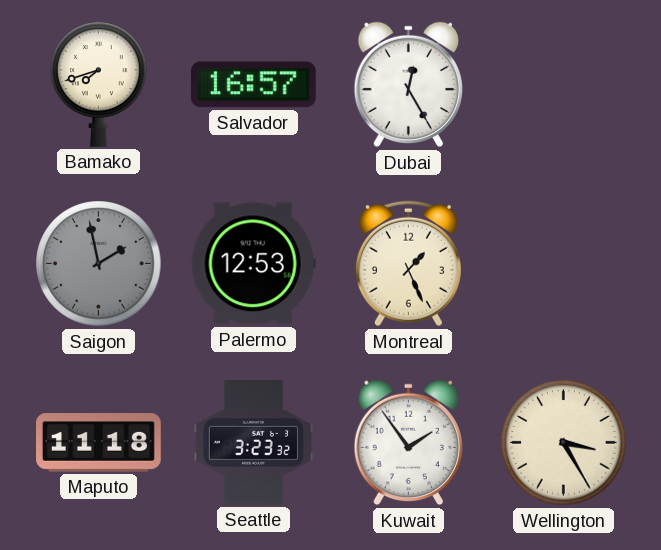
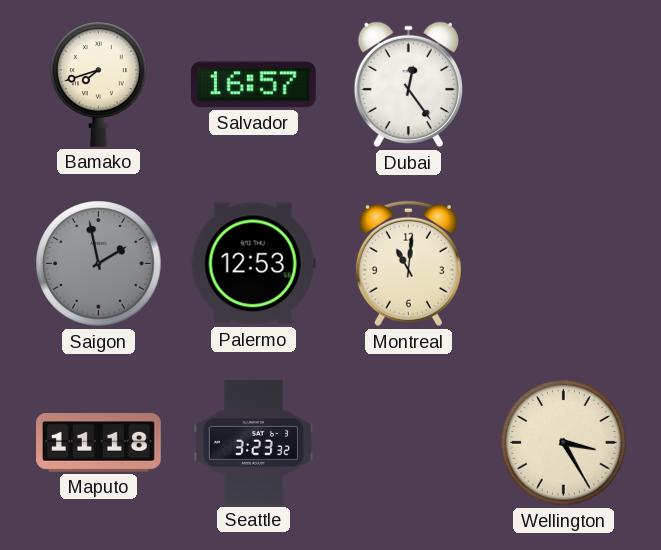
Dubai: 12:25 -> 12:24
Montreal: 1:26 -> 11:01
Kuwait: 1:54 -> none
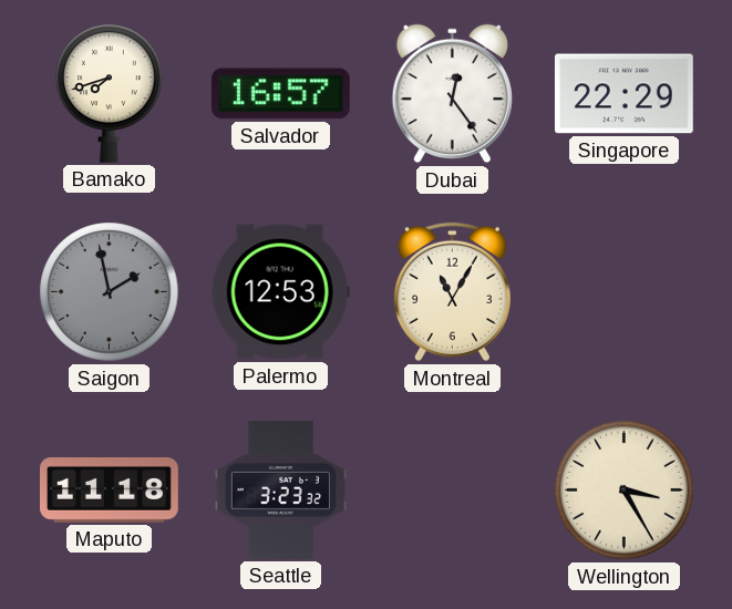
Singapore: none -> 22:29
Montreal: 11:01 -> 11:05
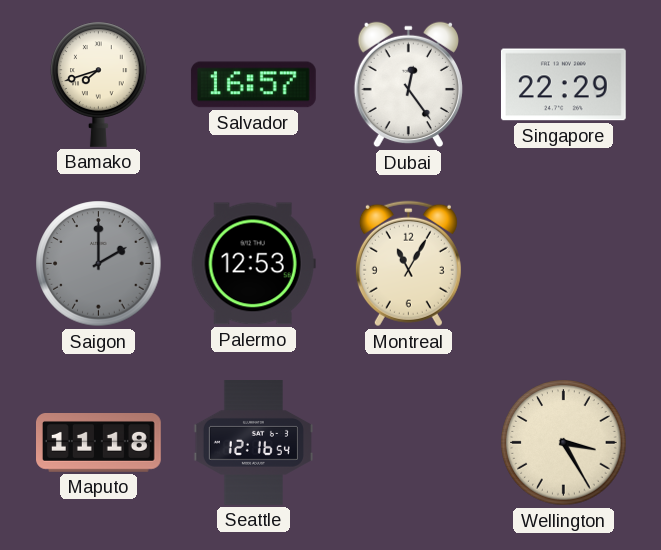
Saigon: 1:58 -> 2:00
Seattle: 3:23 -> 12:16
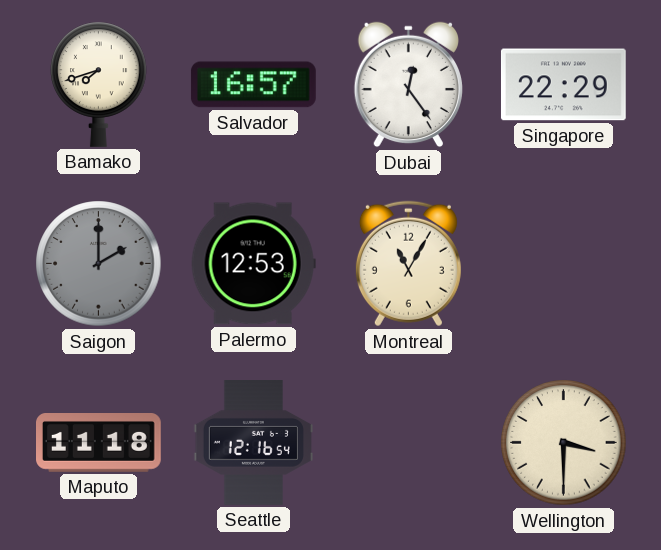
Wellington: 3:25 -> 3:30
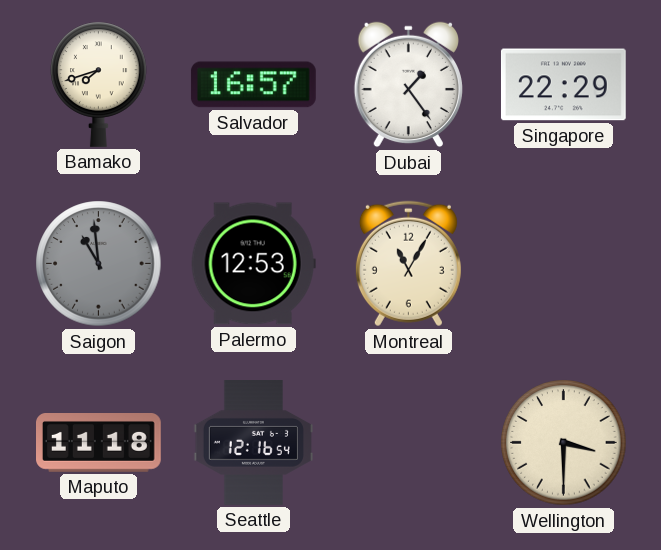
Dubai: 12:24 -> 1:24
Saigon: 2:00 -> 10:59
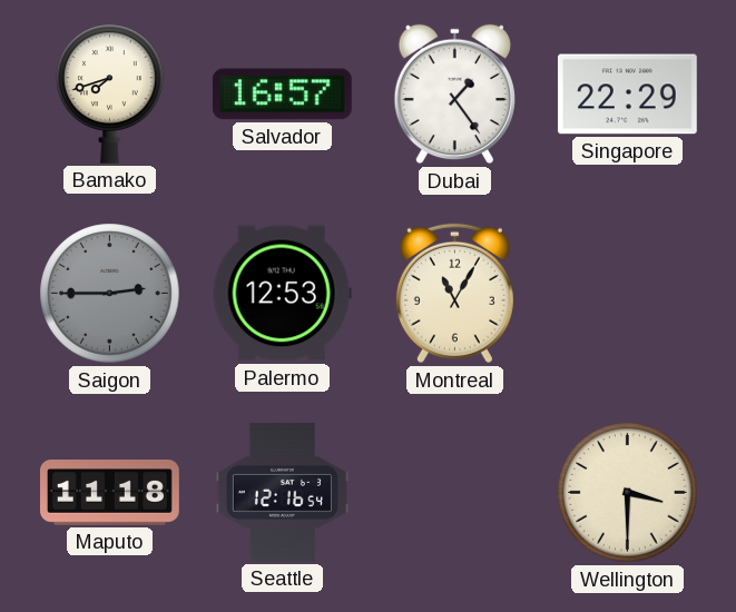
Saigon: 10:59 -> 2:45
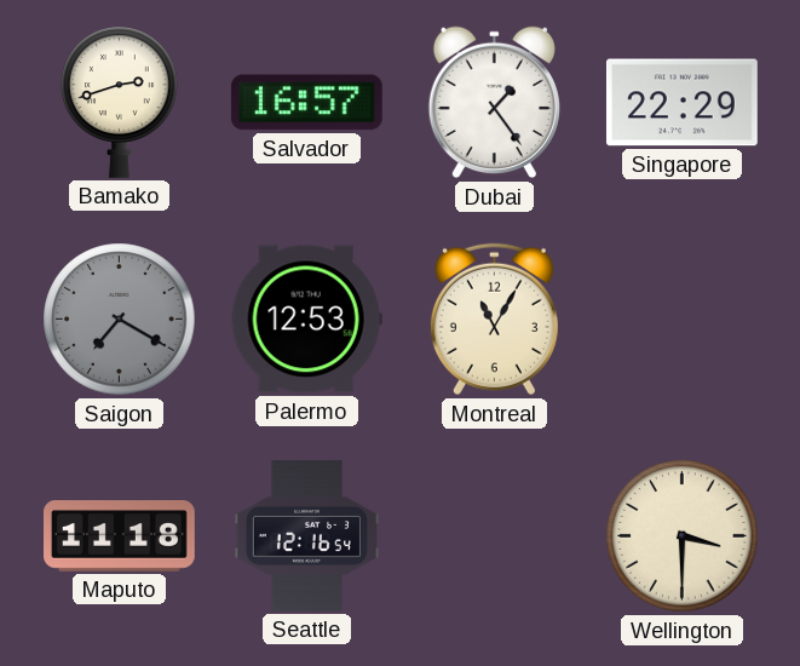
Bamako: 7:42 -> 2:42
Saigon: 2:45 -> 7:20
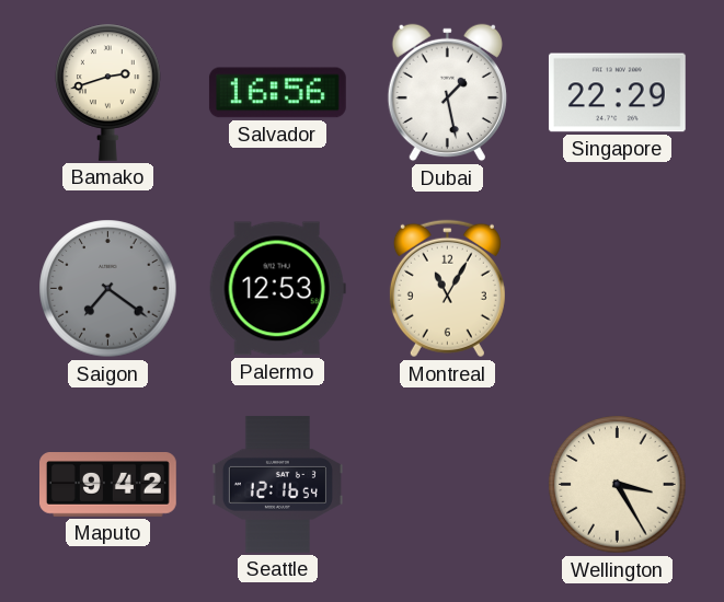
Salvador: 16:57 -> 16:56
Dubai: 1:24 -> 1:28
Saigon: 7:20 -> 7:21
Maputo: 11:18 -> 9:42
Wellington: 3:30 -> 3:25
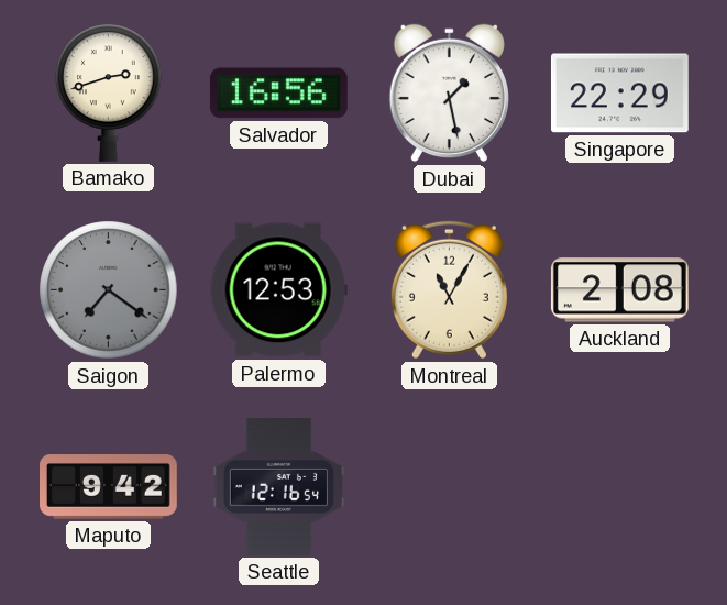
Auckland: none -> 2:08
Wellington: 3:25 -> none
